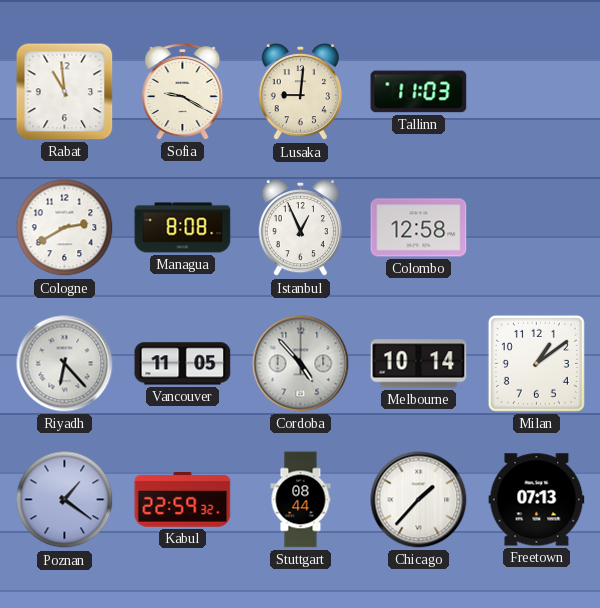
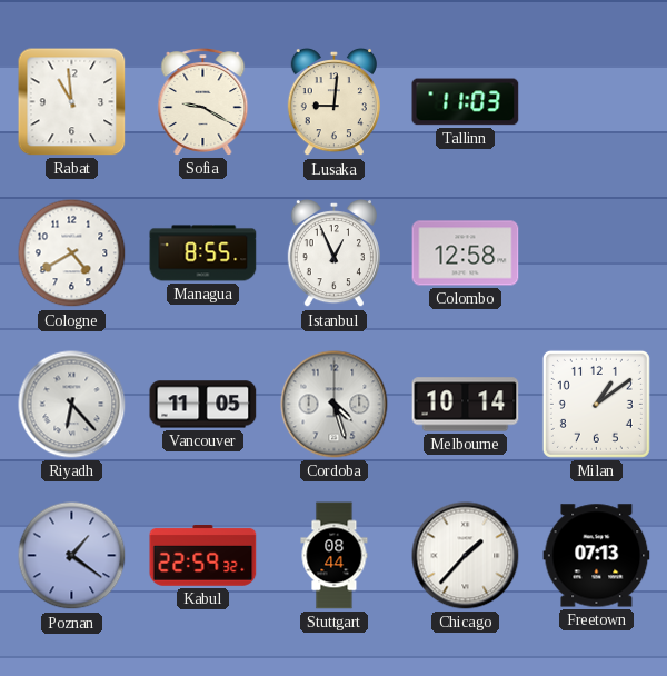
Cologne: 2:40 -> 4:40
Managua: 8:08 -> 8:55
Cordoba: 4:53 -> 4:27
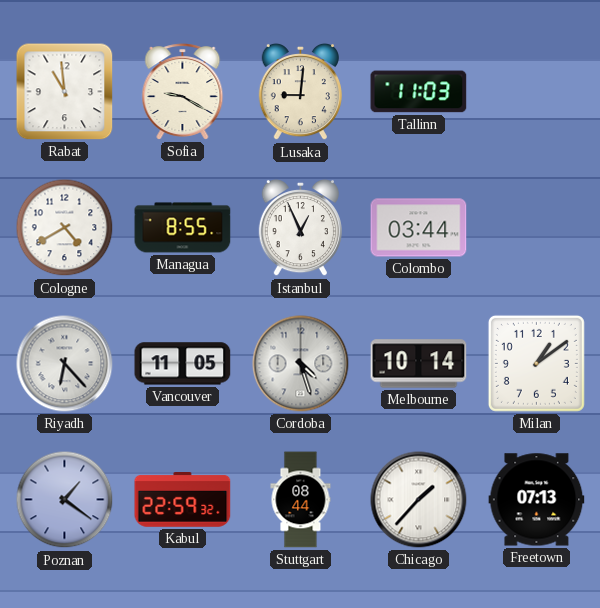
Colombo: 12:58 -> 03:44
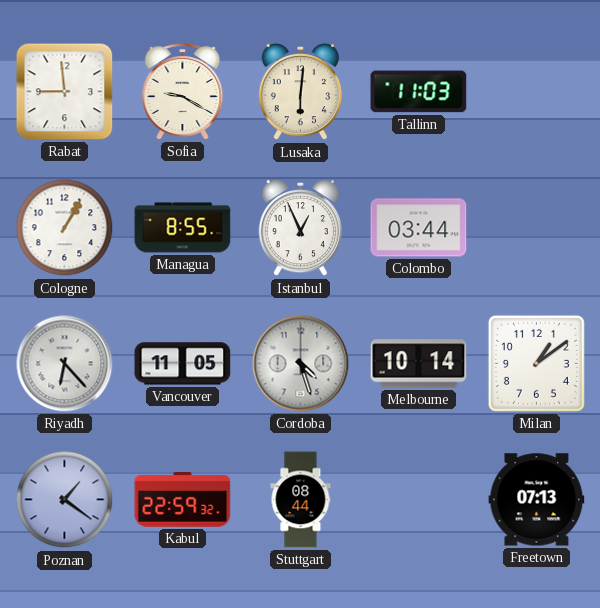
Rabat: 10:59 -> 8:59
Lusaka: 9:01 -> 6:01
Cologne: 4:40 -> 1:05
Chicago: 1:37 -> none
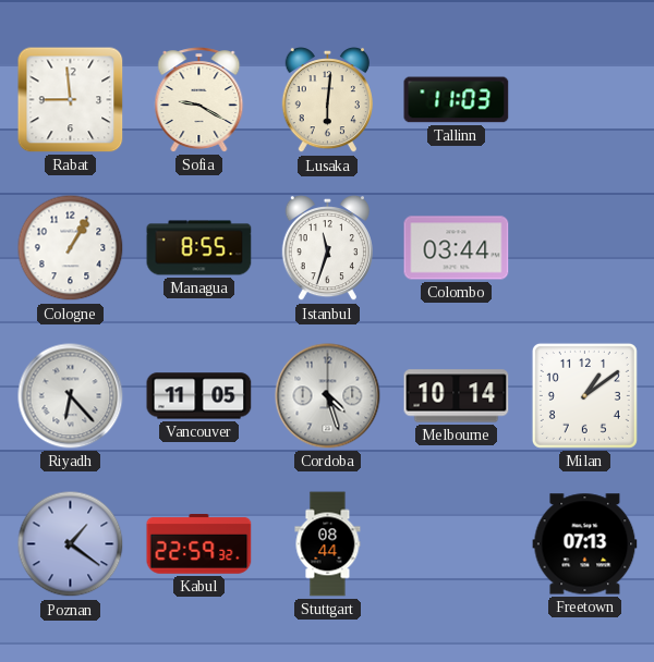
Istanbul: 12:56 -> 11:33
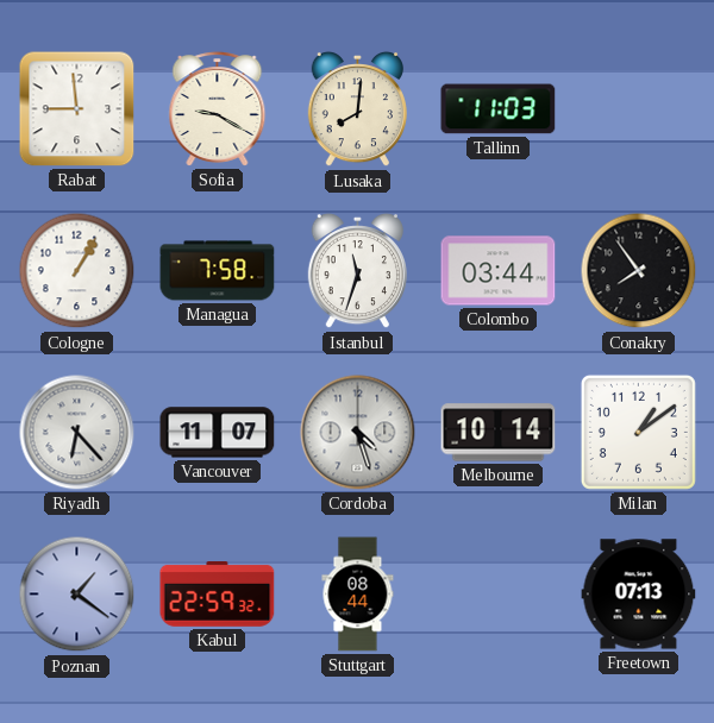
Lusaka: 6:01 -> 8:01
Managua: 8:55 -> 7:58
Conakry: none -> 7:54
Vancouver: 11:05 -> 11:07
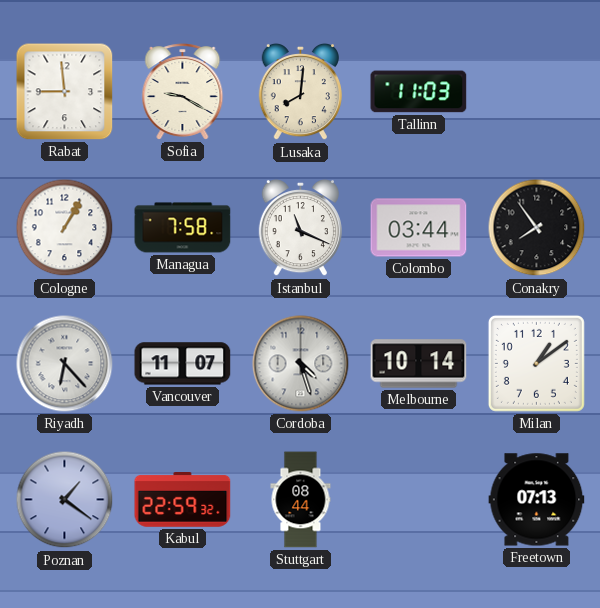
Istanbul: 11:33 -> 11:19
